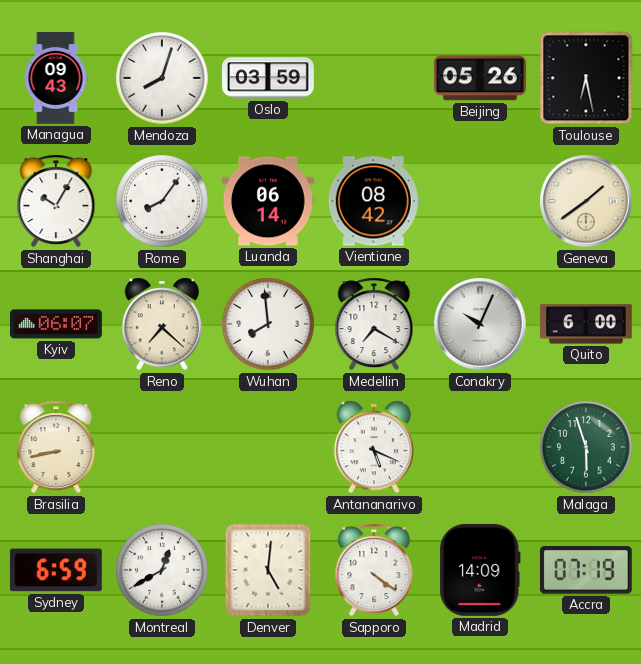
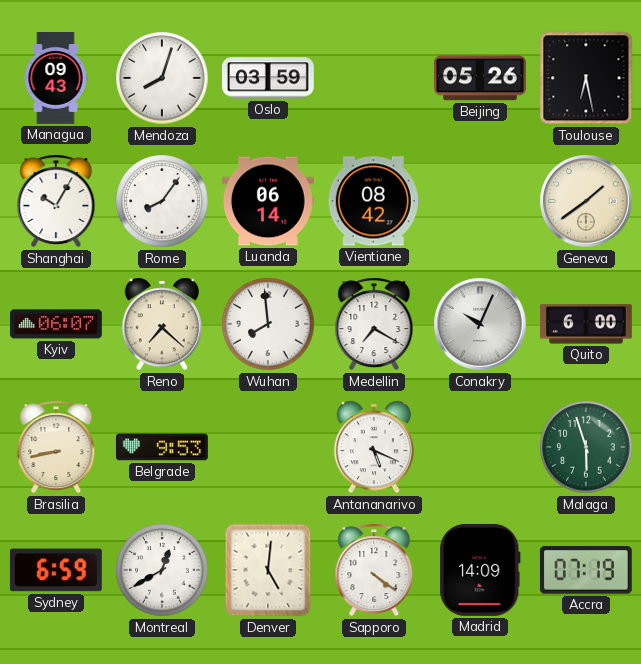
Belgrade: none -> 9:53
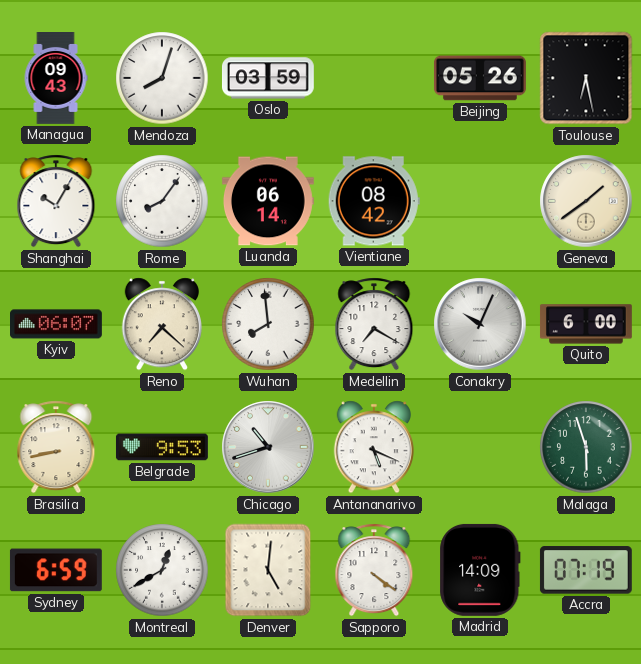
Chicago: none -> 10:42
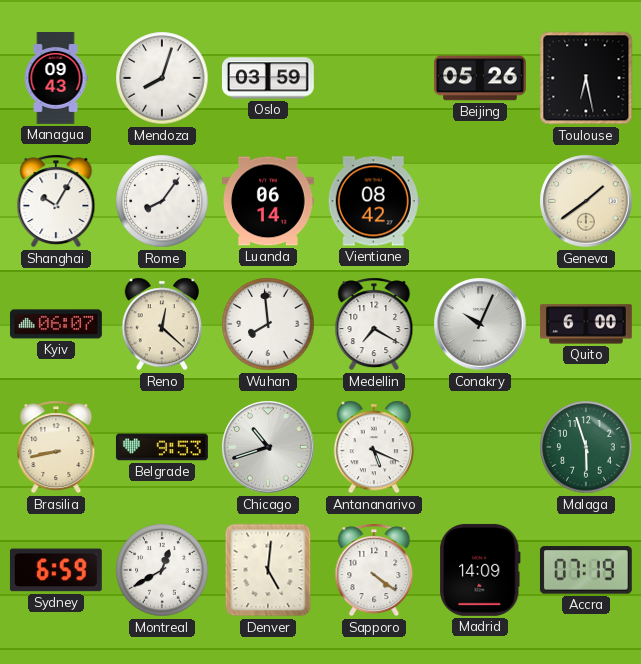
Reno: 7:22 -> 12:22
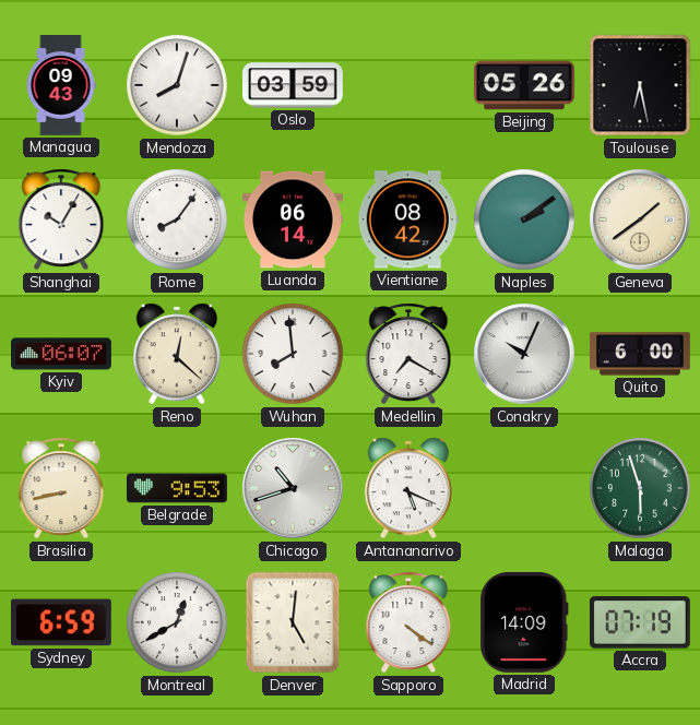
Naples: none -> 2:09
